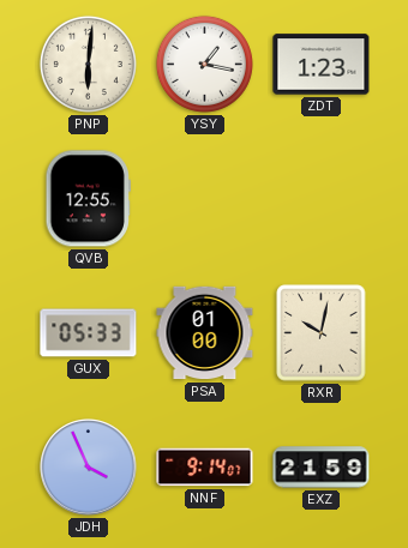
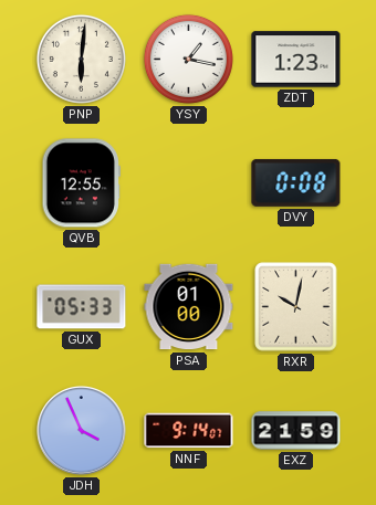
DVY: none -> 0:08
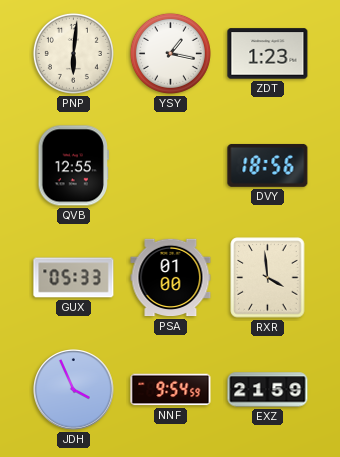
DVY: 0:08 -> 18:56
RXR: 10:02 -> 3:59
NNF: 9:14 -> 9:54
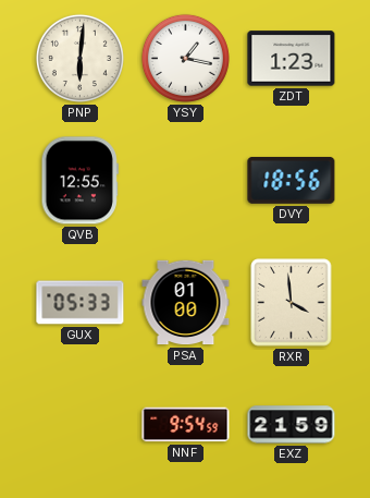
JDH: 3:56 -> none
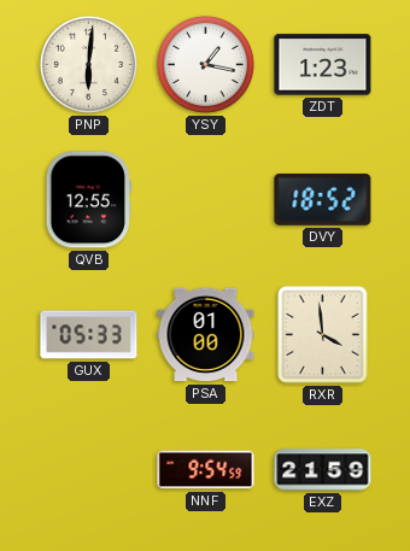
DVY: 18:56 -> 18:52
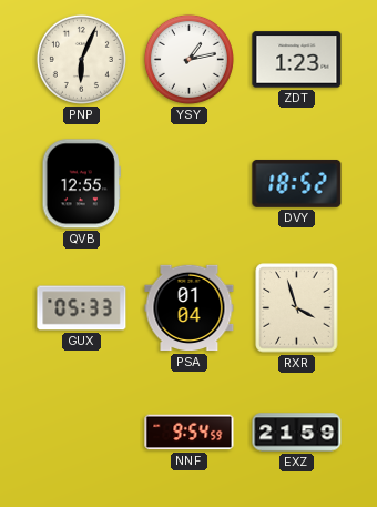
PNP: 6:01 -> 6:04
YSY: 1:17 -> 1:13
PSA: 01:00 -> 01:04
RXR: 3:59 -> 3:57
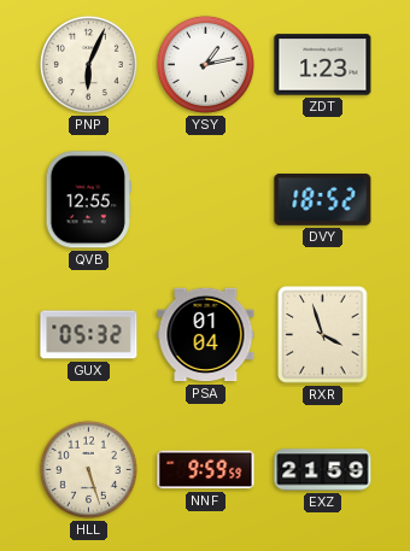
GUX: 05:33 -> 05:32
HLL: none -> 5:27
NNF: 9:54 -> 9:59
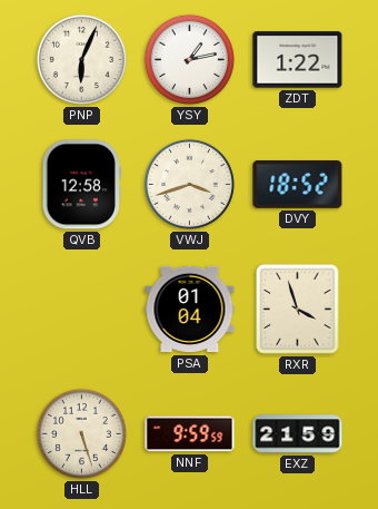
ZDT: 1:23 -> 1:22
QVB: 12:55 -> 12:58
VWJ: none -> 3:42
GUX: 05:32 -> none
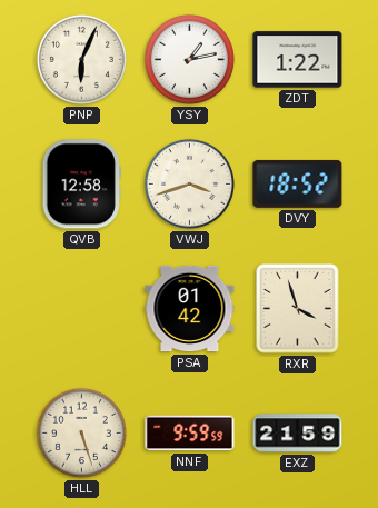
PSA: 01:04 -> 01:42
